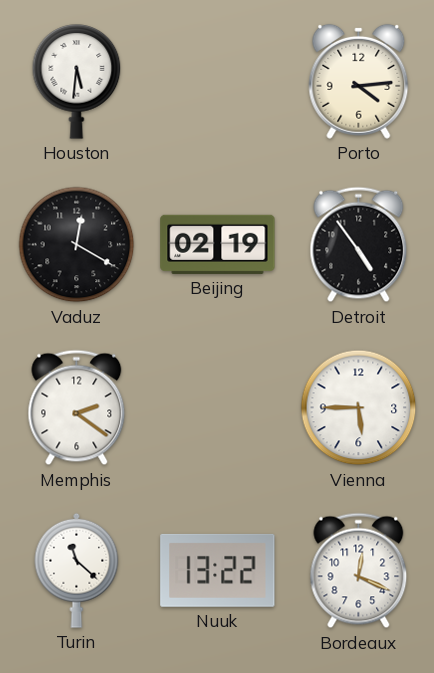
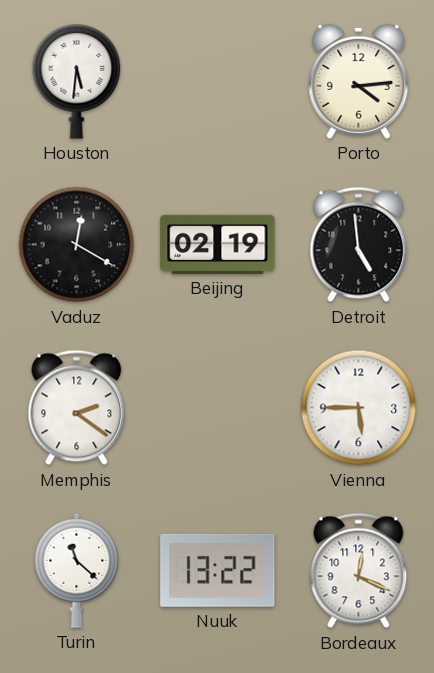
Detroit: 4:54 -> 4:59
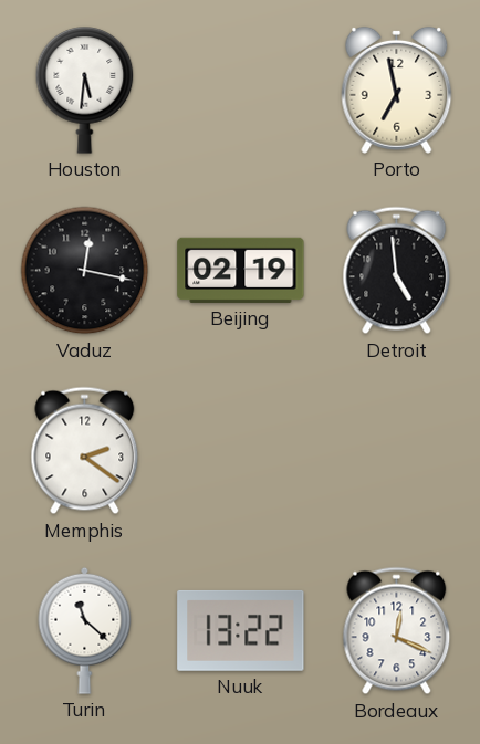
Porto: 4:14 -> 6:58
Vaduz: 12:20 -> 12:17
Vienna: 5:45 -> none
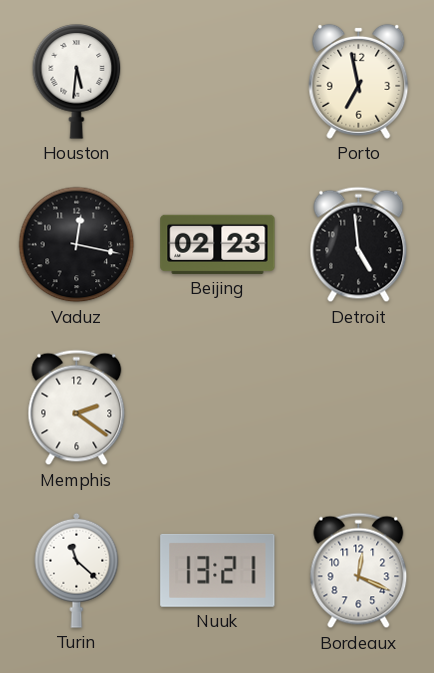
Beijing: 02:19 -> 02:23
Nuuk: 13:22 -> 13:21
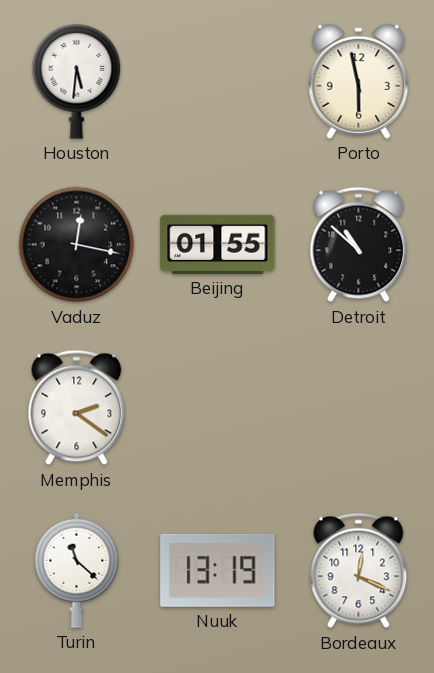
Porto: 6:58 -> 5:58
Beijing: 02:23 -> 01:55
Detroit: 4:59 -> 10:52
Nuuk: 13:21 -> 13:19
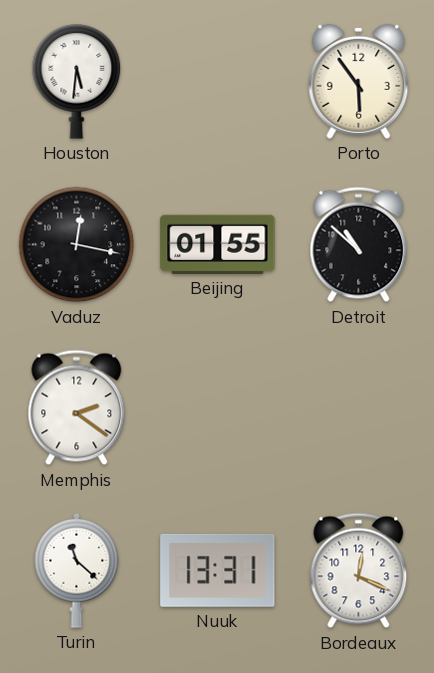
Porto: 5:58 -> 5:54
Nuuk: 13:19 -> 13:31
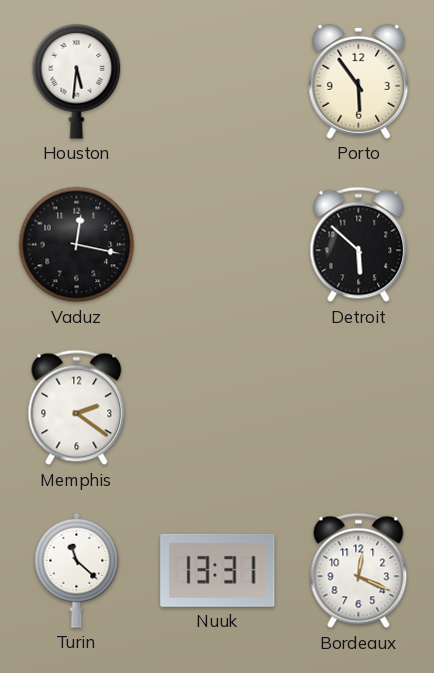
Beijing: 01:55 -> none
Detroit: 10:52 -> 5:52
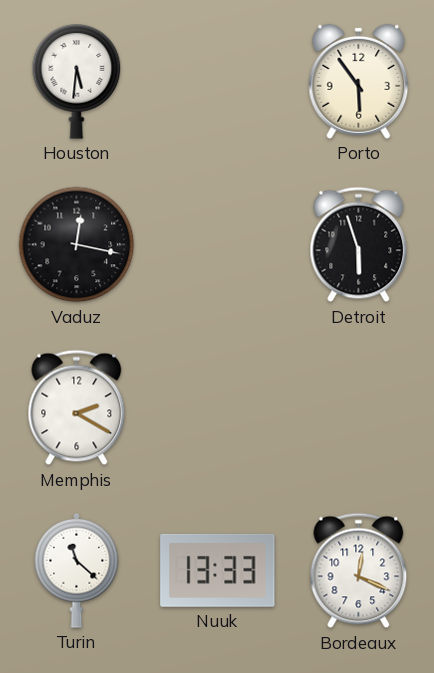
Detroit: 5:52 -> 5:57
Memphis: 2:21 -> 2:20
Nuuk: 13:31 -> 13:33
